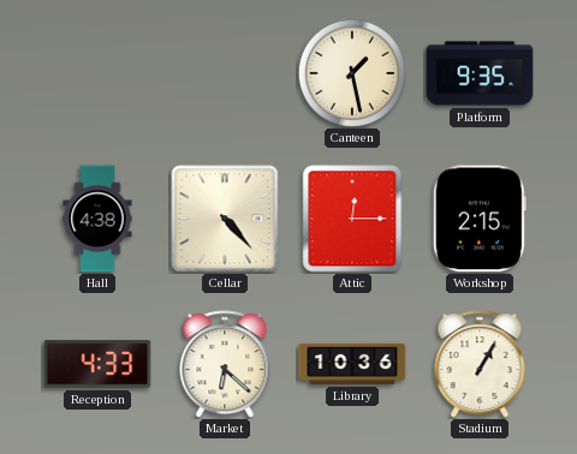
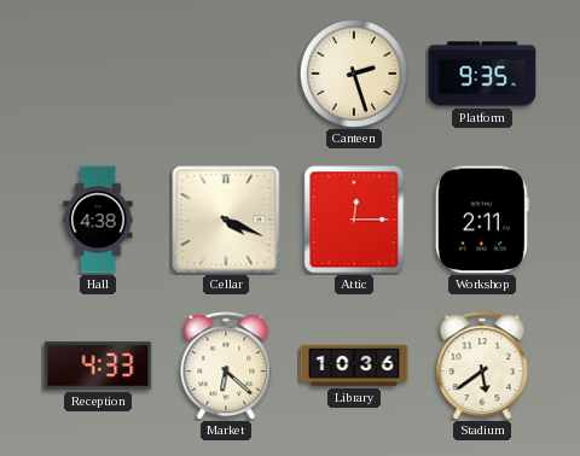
Canteen: 1:28 -> 2:27
Cellar: 4:23 -> 4:19
Workshop: 2:15 -> 2:11
Stadium: 1:05 -> 5:39
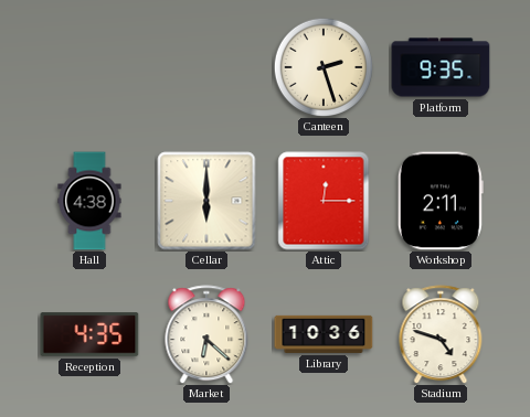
Cellar: 4:19 -> 6:00
Reception: 4:33 -> 4:35
Stadium: 5:39 -> 4:48
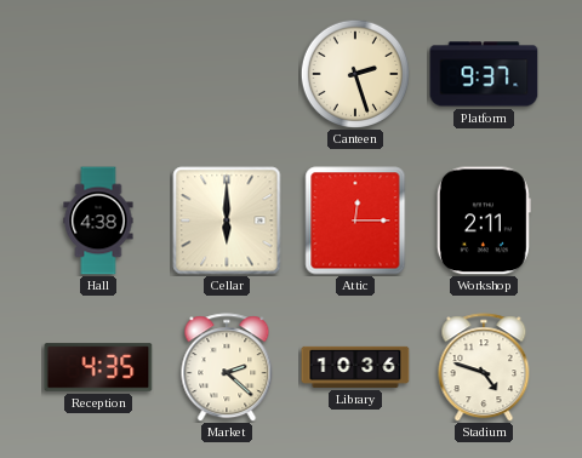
Platform: 9:35 -> 9:37
Market: 6:22 -> 2:22
